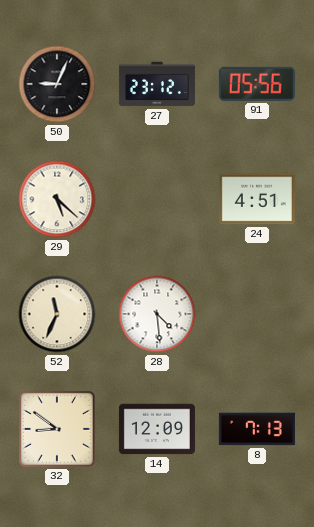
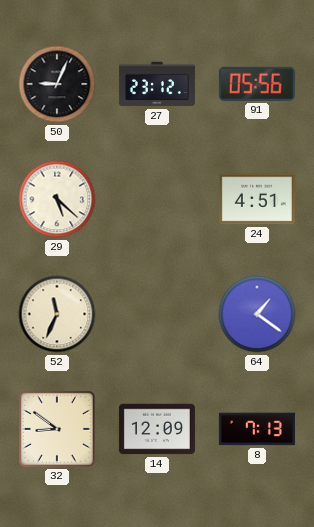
28: 4:29 -> none
64: none -> 1:21
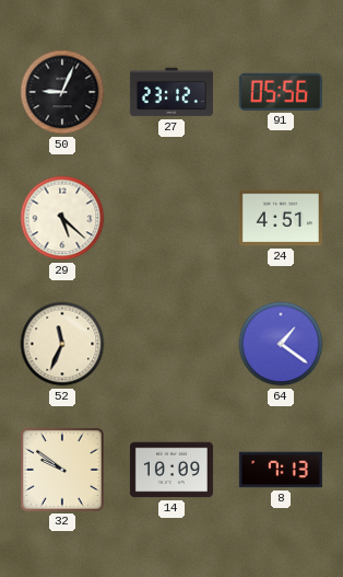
32: 8:51 -> 9:51
14: 12:09 -> 10:09
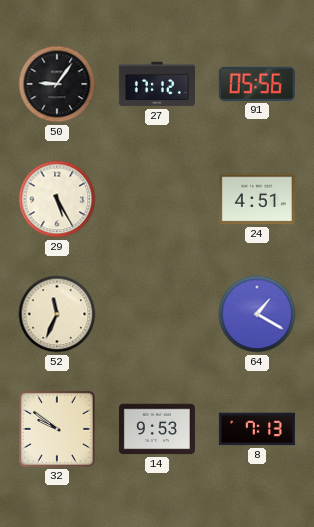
50: 9:04 -> 9:06
27: 23:12 -> 17:12
29: 5:22 -> 5:25
64: 1:21 -> 1:20
14: 10:09 -> 9:53
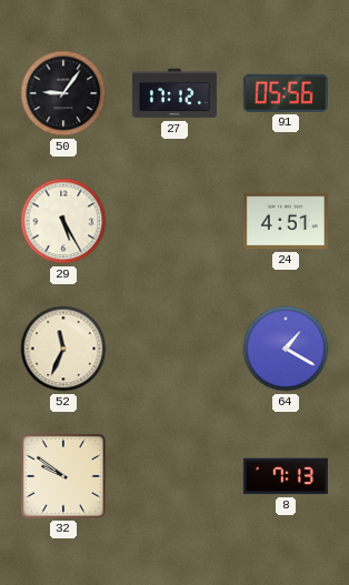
14: 9:53 -> none
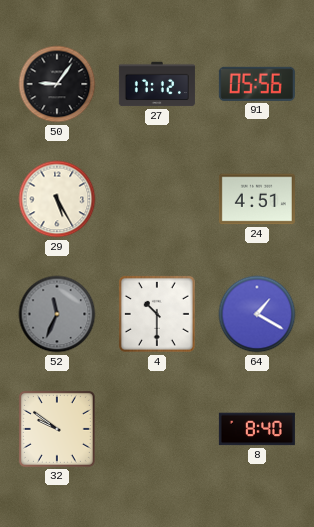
52 dial: cream -> grey
4: none -> 10:30
8: 7:13 -> 8:40
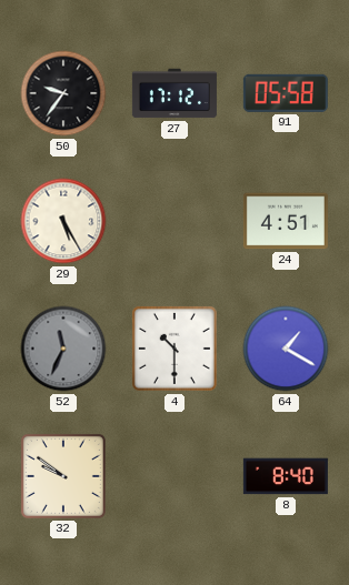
50: 9:06 -> 9:36
91: 05:56 -> 05:58
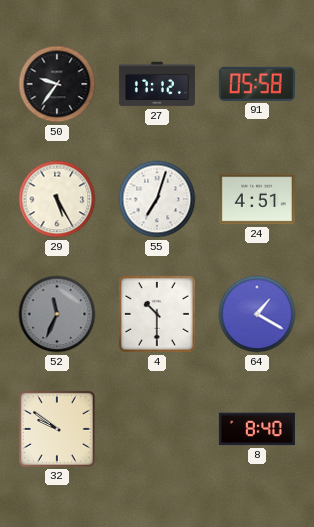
55: none -> 7:03
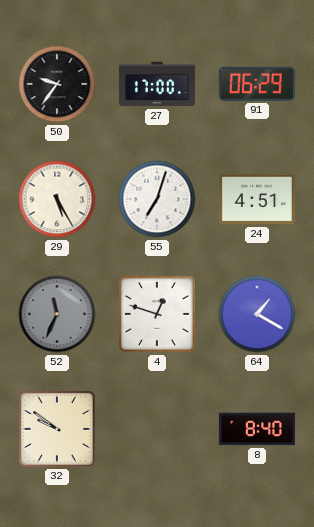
27: 17:12 -> 17:00
91: 05:58 -> 06:29
4: 10:30 -> 12:48
